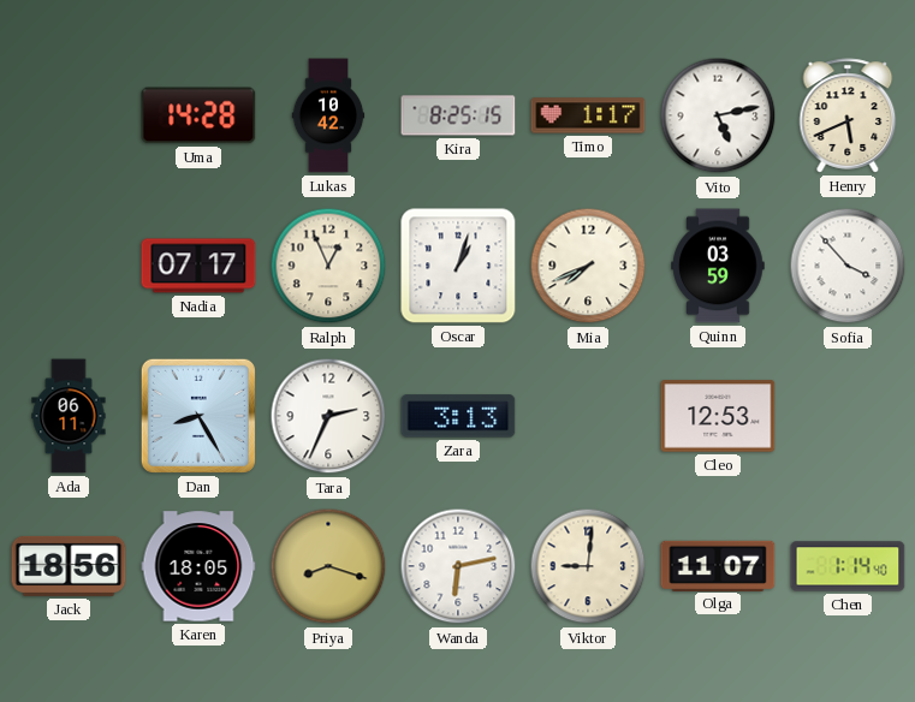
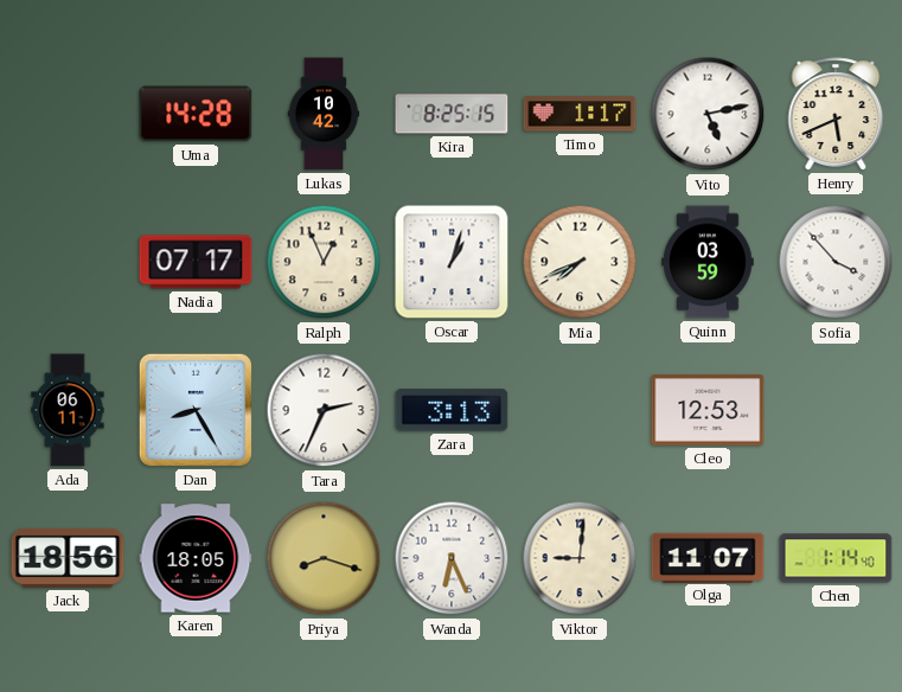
Wanda: 6:13 -> 6:26
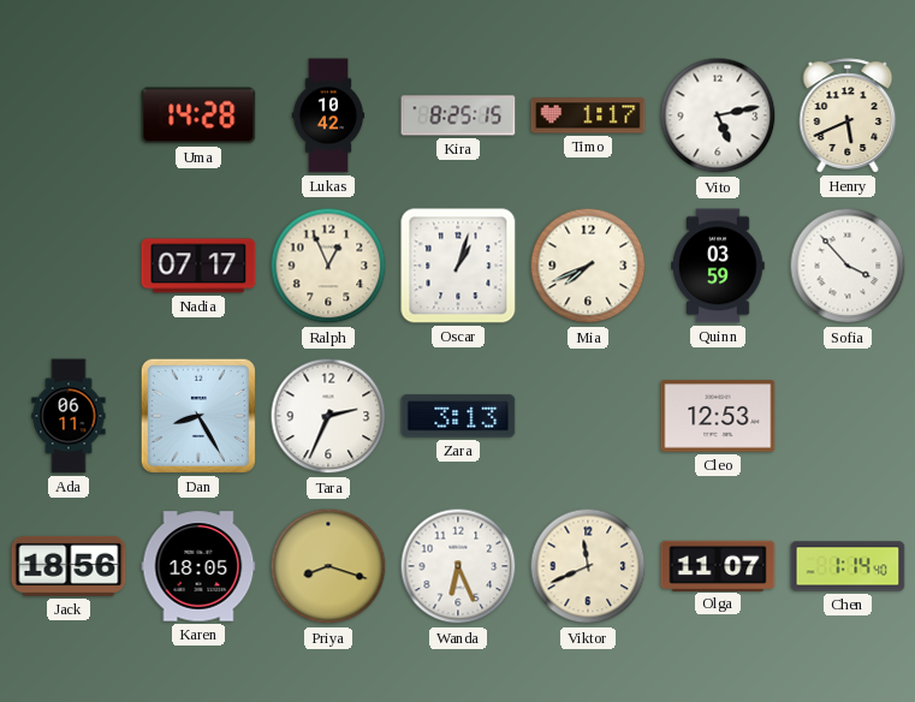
Viktor: 9:01 -> 11:41
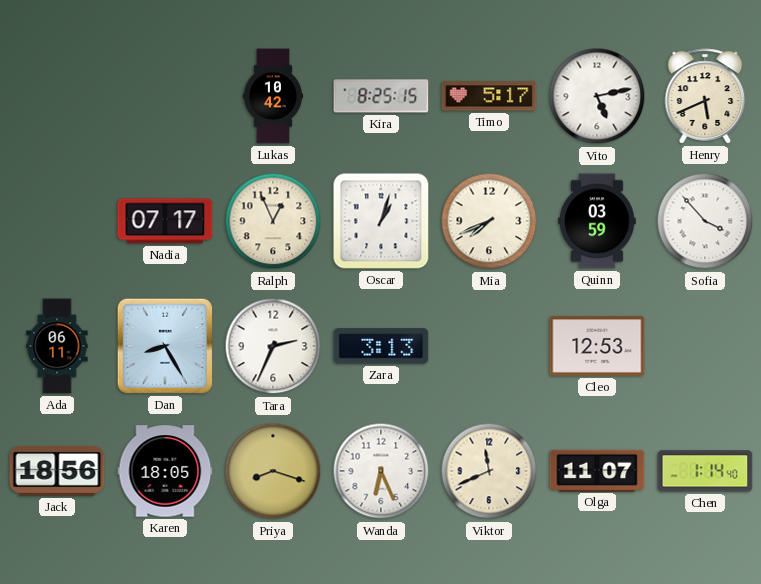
Uma: 14:28 -> none
Timo: 1:17 -> 5:17
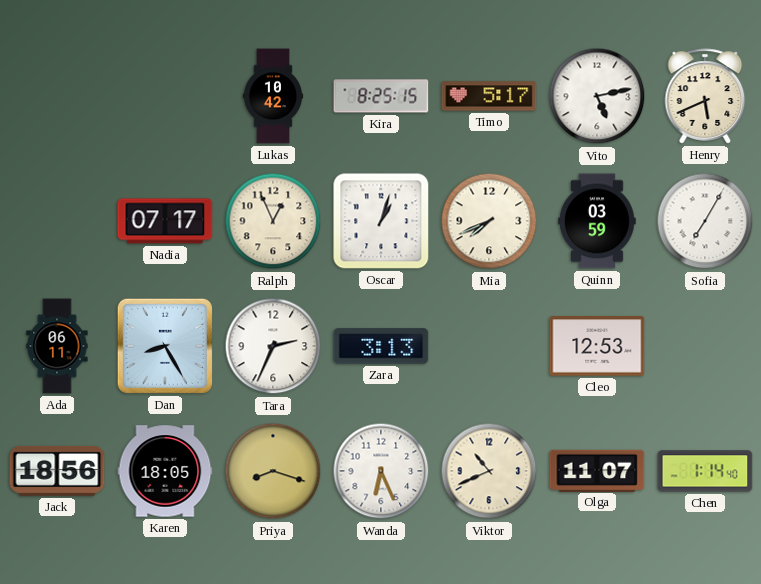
Sofia: 3:53 -> 7:05
Viktor: 11:41 -> 10:41
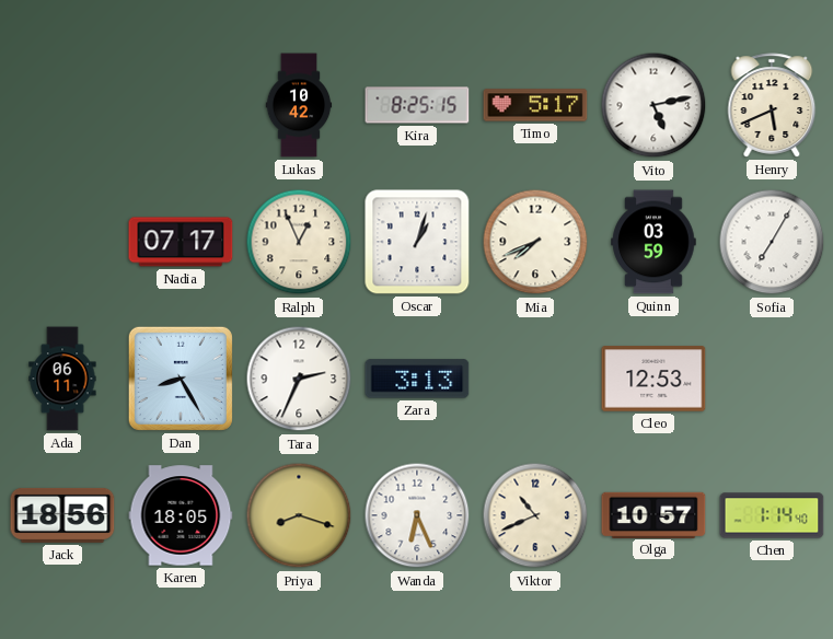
Olga: 11:07 -> 10:57
